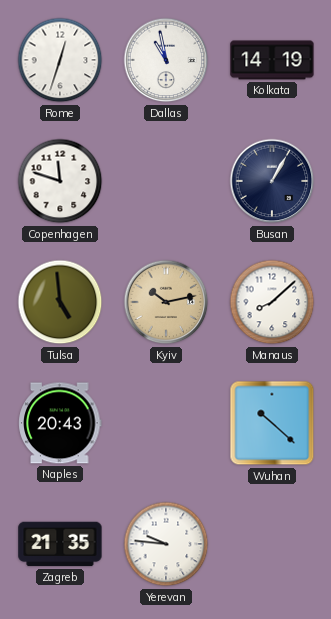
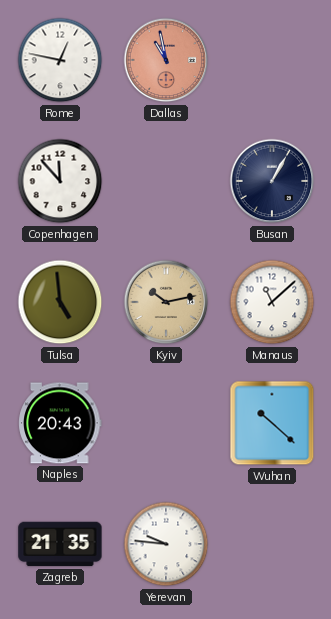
Rome: 12:33 -> 12:47
Dallas dial: white -> salmon
Kolkata: 14:19 -> none
Copenhagen: 11:48 -> 11:53
Manaus: 8:08 -> 11:08
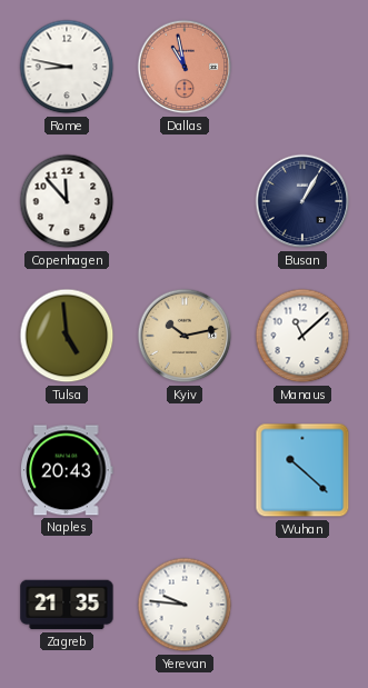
Rome: 12:47 -> 8:47
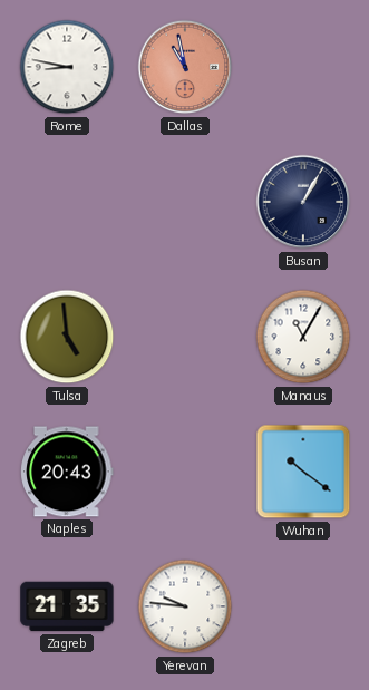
Copenhagen: 11:53 -> none
Kyiv: 10:13 -> none
Manaus: 11:08 -> 11:05
Wuhan: 10:22 -> 10:21
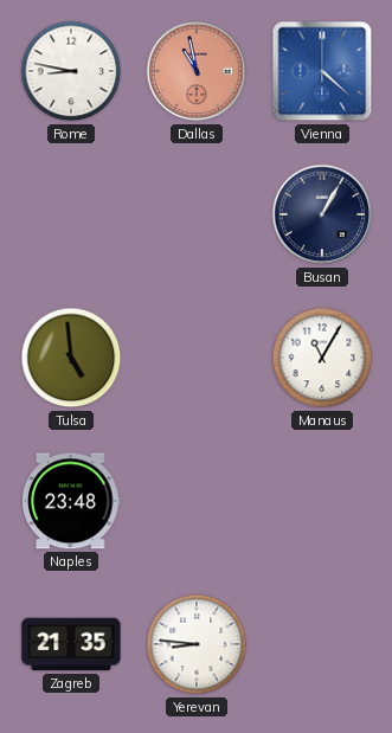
Vienna: none -> 4:22
Naples: 20:43 -> 23:48
Wuhan: 10:21 -> none
Yerevan: 9:46 -> 8:46
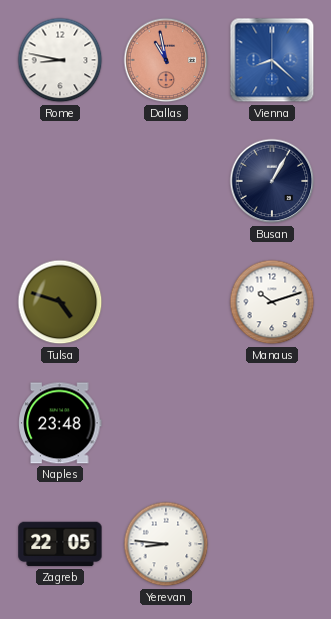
Vienna: 4:22 -> 8:22
Tulsa: 4:59 -> 4:48
Manaus: 11:05 -> 10:12
Zagreb: 21:35 -> 22:05
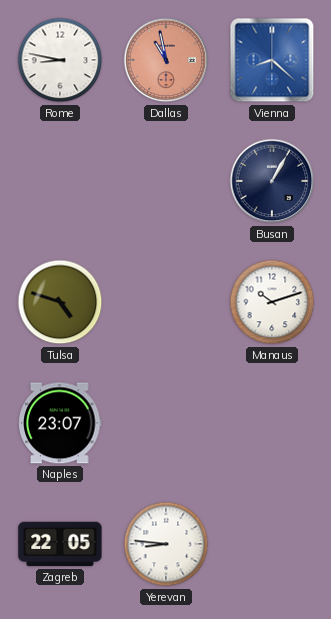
Naples: 23:48 -> 23:07
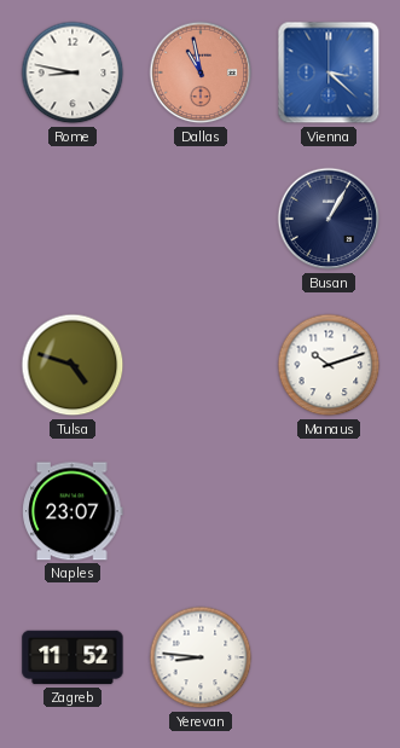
Vienna: 8:22 -> 3:22
Zagreb: 22:05 -> 11:52
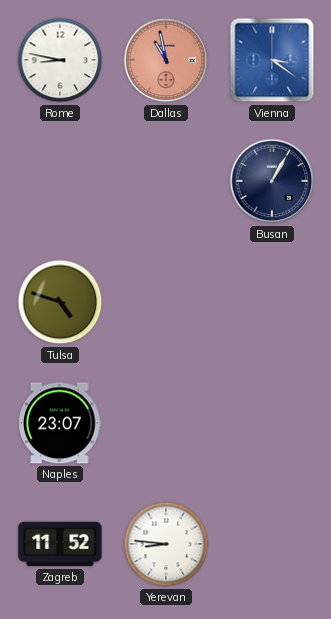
Vienna: 3:22 -> 3:21
Manaus: 10:12 -> none
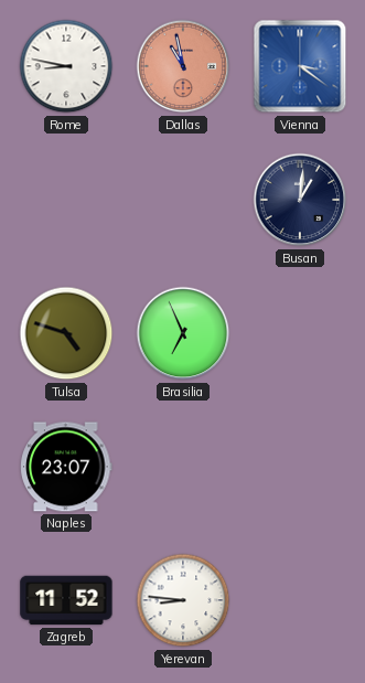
Busan: 1:05 -> 1:01
Brasilia: none -> 6:56
